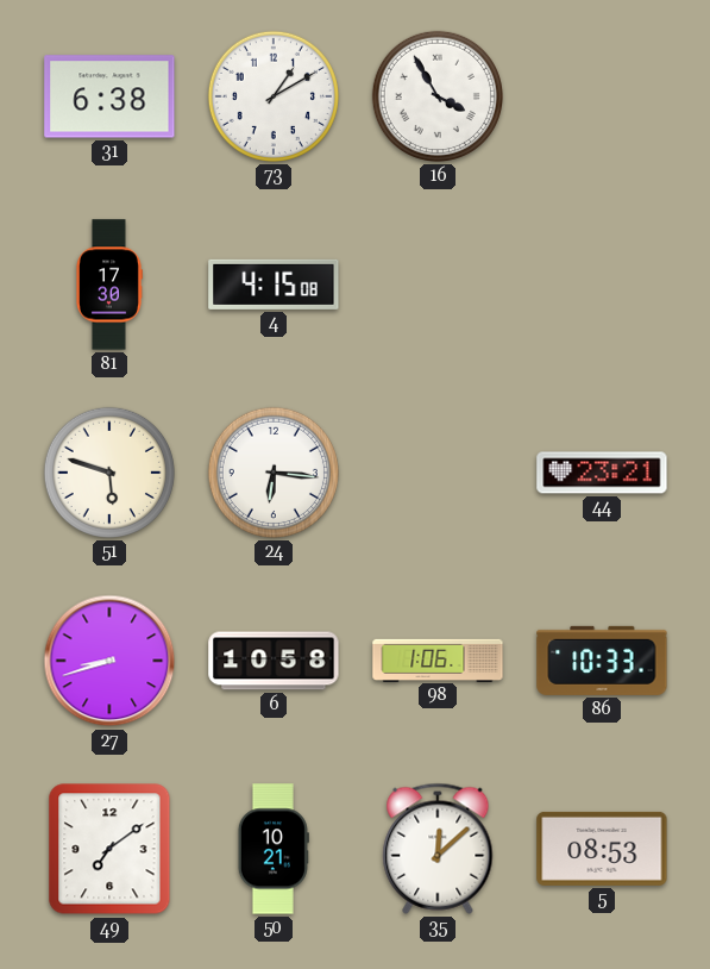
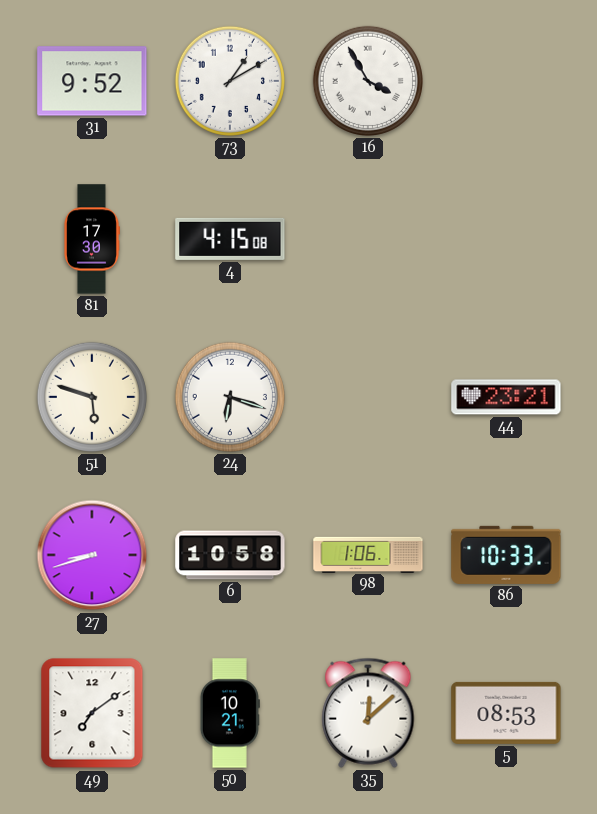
31: 6:38 -> 9:52
24: 6:16 -> 6:18
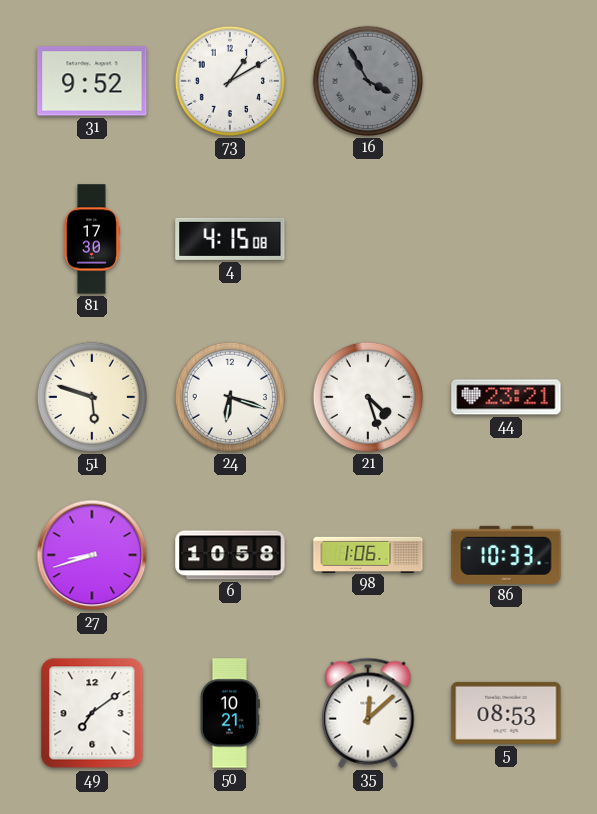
16 dial: white -> grey
21: none -> 4:27
